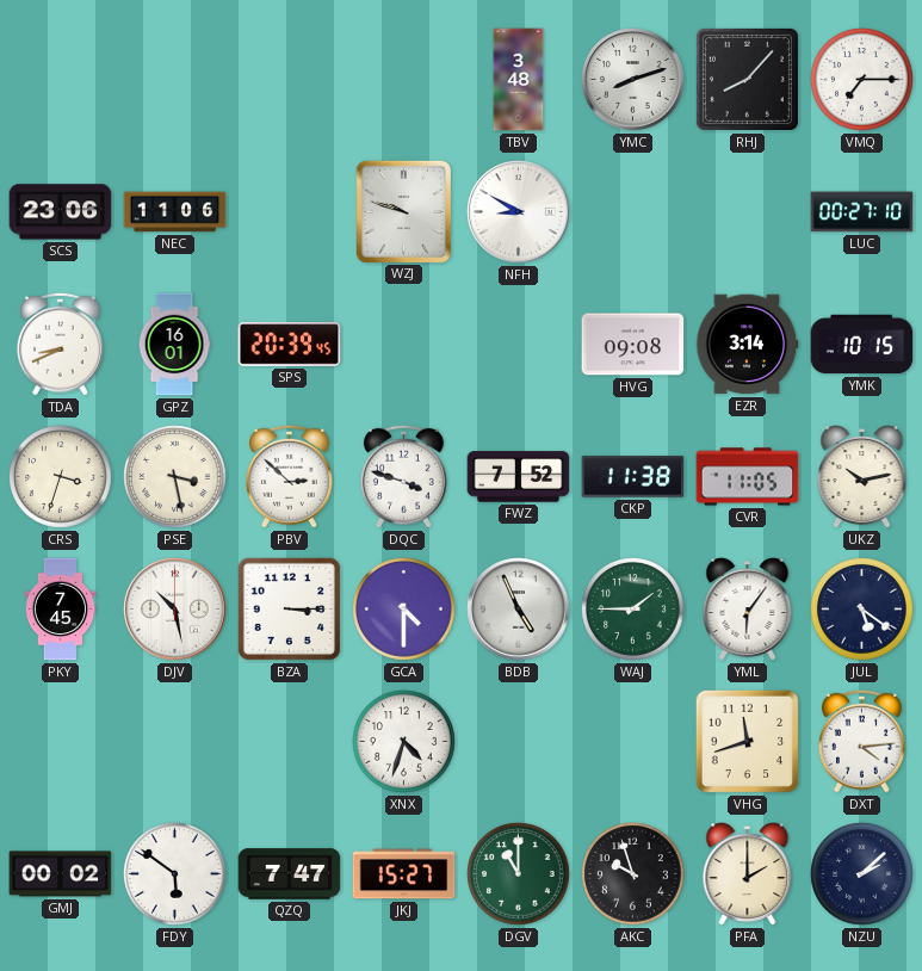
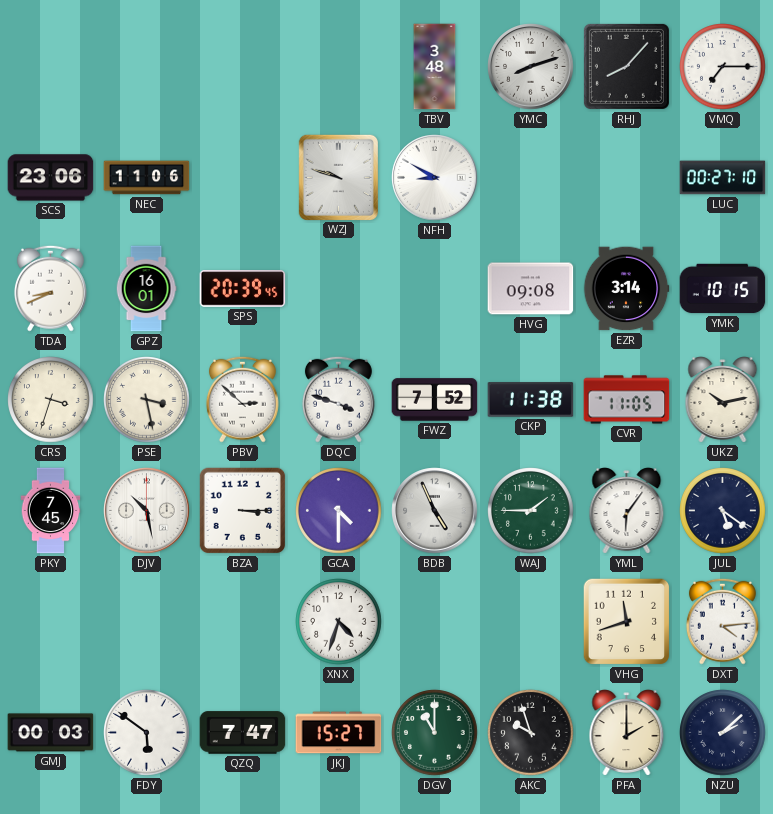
GMJ: 00:02 -> 00:03
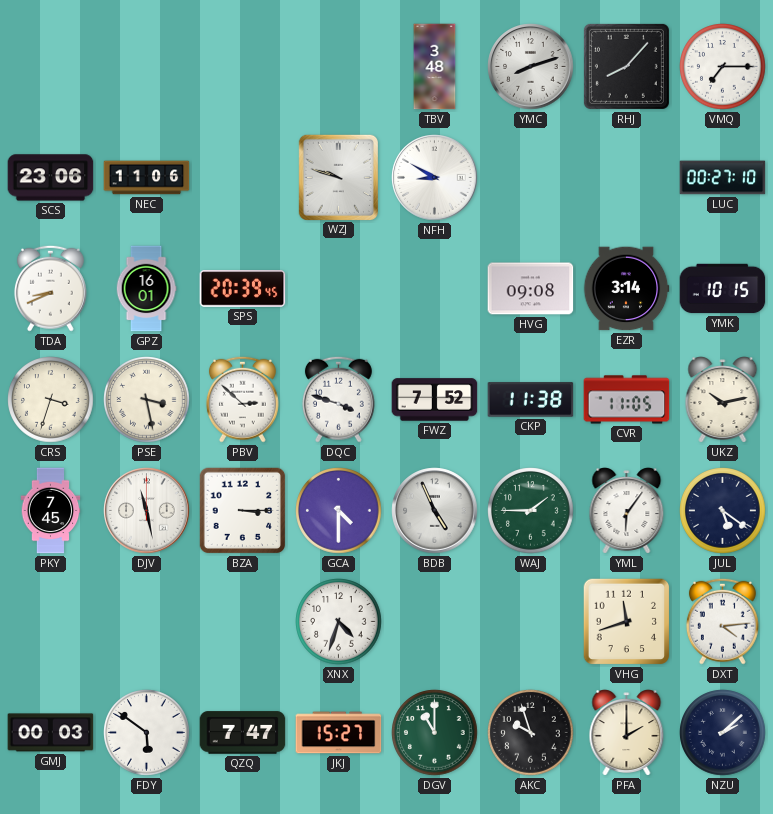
DJV: 10:28 -> 11:28
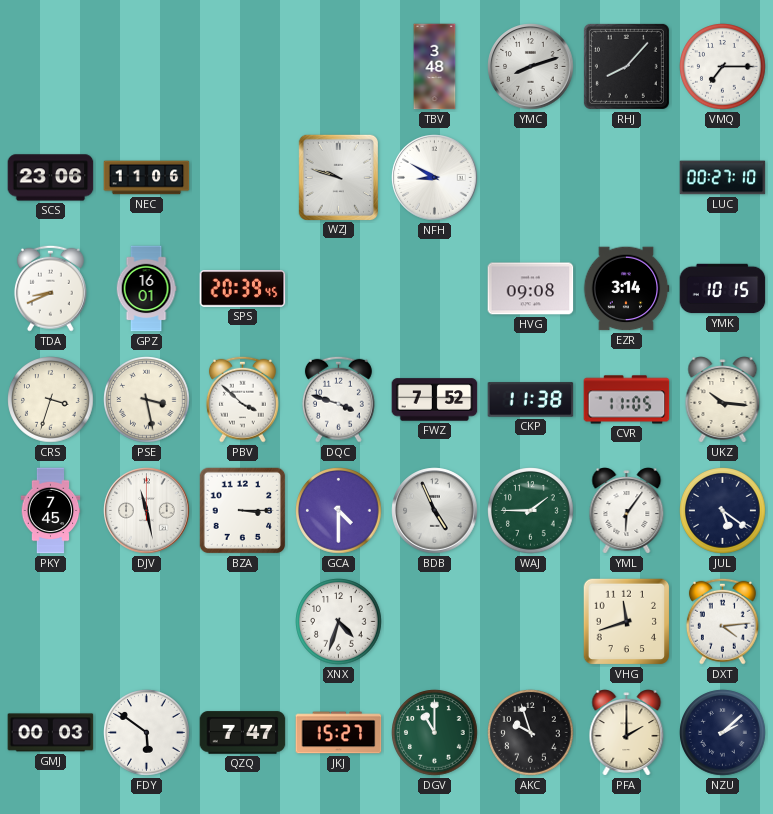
PBV: 2:52 -> 3:52
UKZ: 10:13 -> 10:16
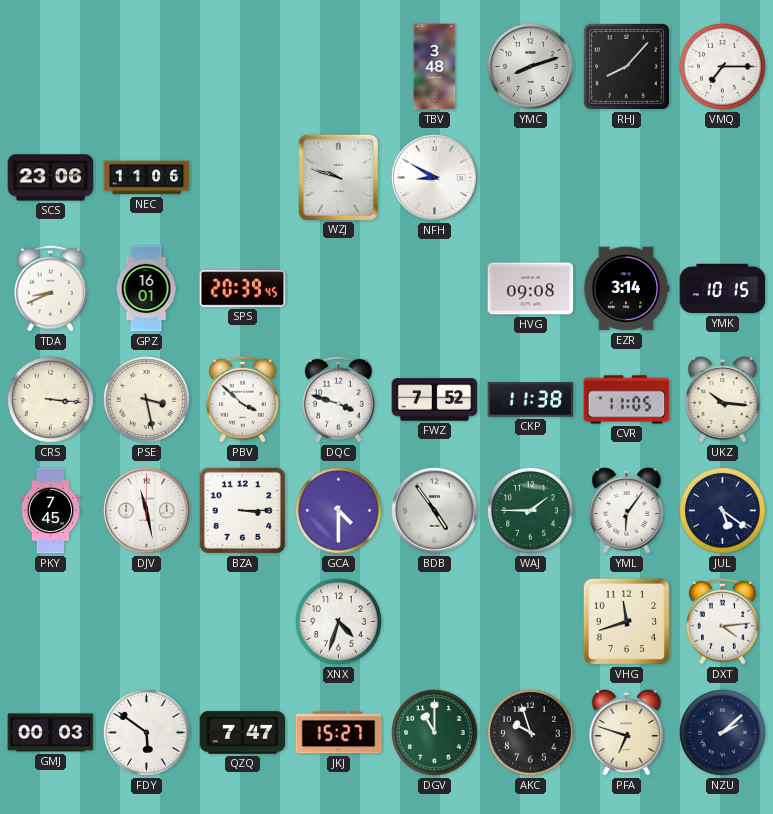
LUC: 00:27 -> none
CRS: 3:33 -> 3:16
BDB: 4:56 -> 4:54
PFA: 2:00 -> 6:48
